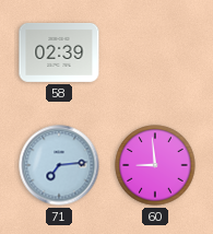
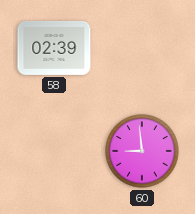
71: 7:14 -> none
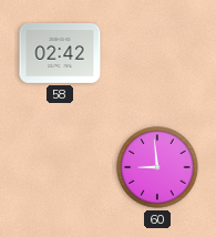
58: 02:39 -> 02:42
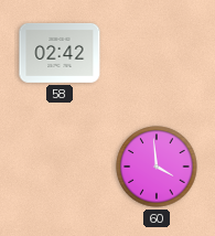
60: 8:59 -> 3:59
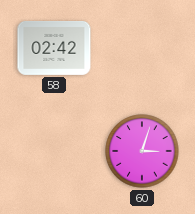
60: 3:59 -> 3:03
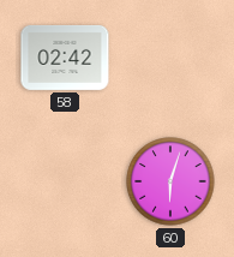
60: 3:03 -> 6:03
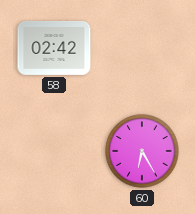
60: 6:03 -> 6:25
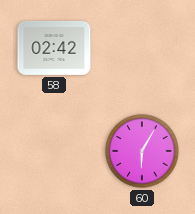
60: 6:25 -> 6:05
